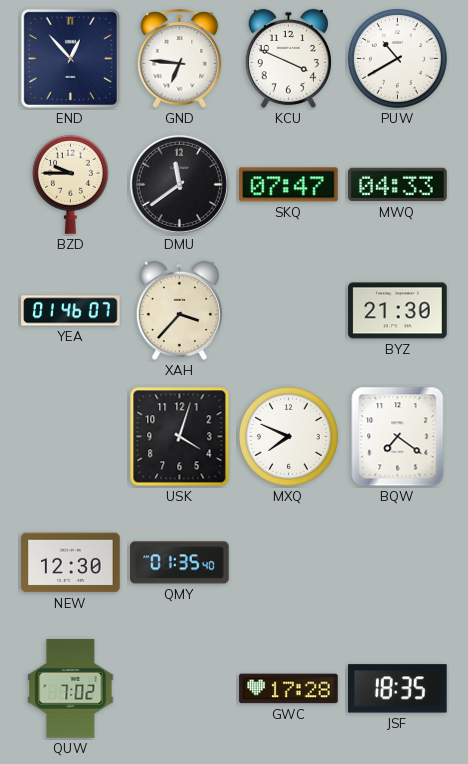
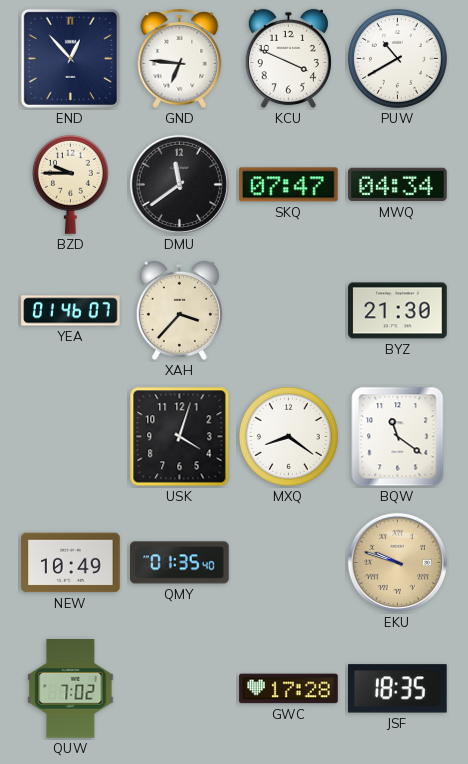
MWQ: 04:33 -> 04:34
MXQ: 7:49 -> 8:21
BQW: 7:21 -> 11:21
NEW: 12:30 -> 10:49
EKU: none -> 9:48
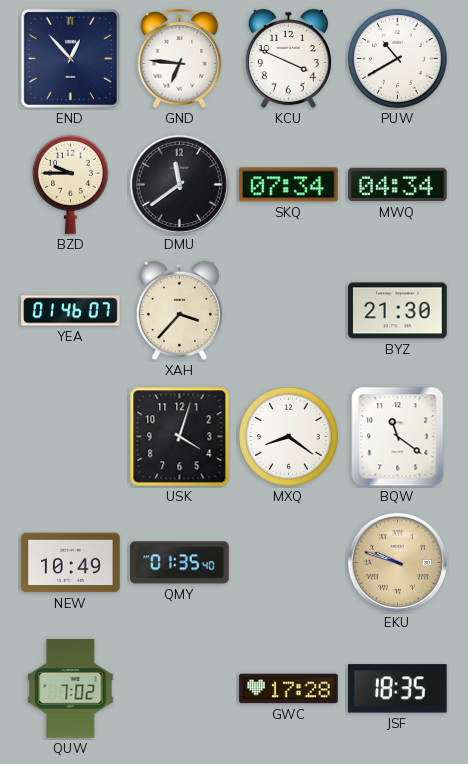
SKQ: 07:47 -> 07:34
